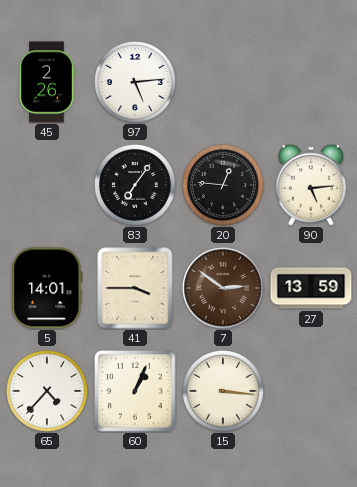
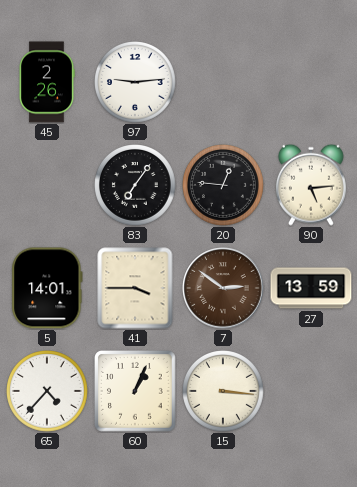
97: 5:14 -> 9:14
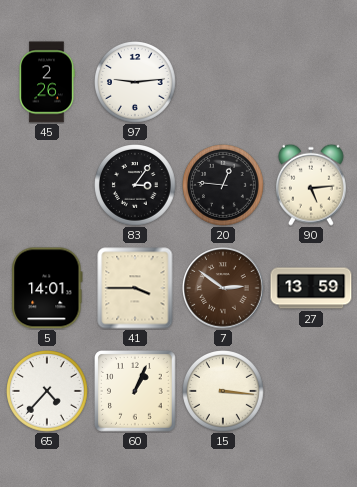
83: 7:06 -> 3:06
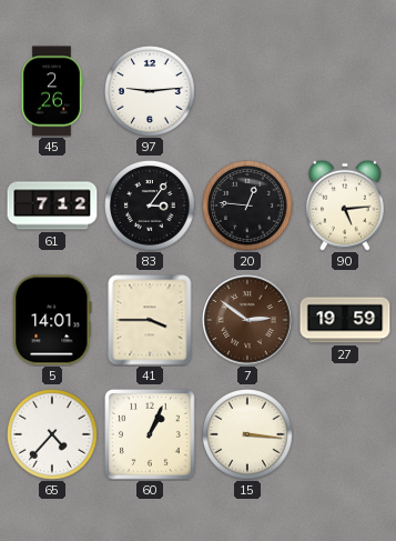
61: none -> 7:12
27: 13:59 -> 19:59
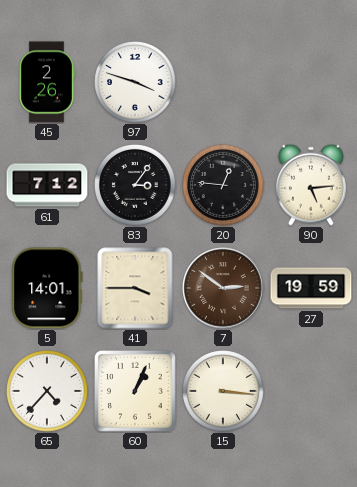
97: 9:14 -> 3:48
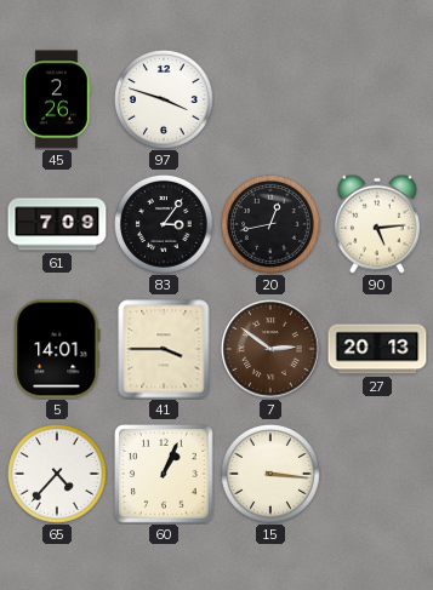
61: 7:12 -> 7:09
20: 12:46 -> 12:43
27: 19:59 -> 20:13
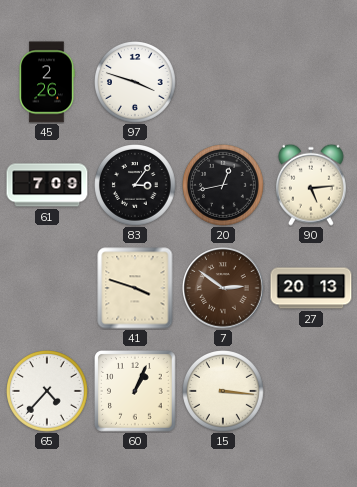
5: 14:01 -> none
41: 3:45 -> 3:48
